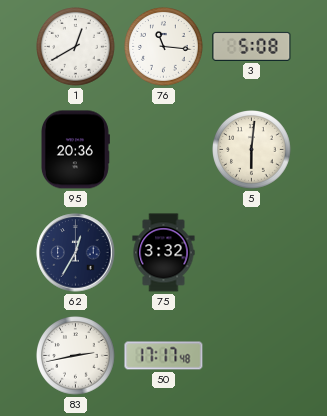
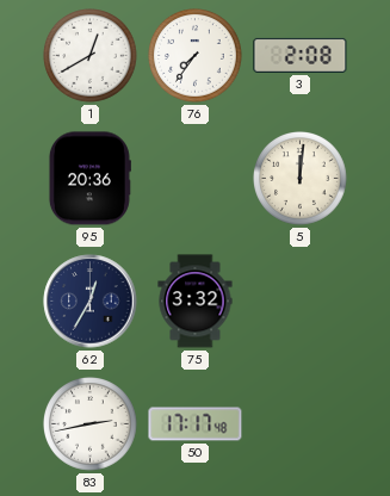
76: 11:16 -> 7:36
3: 5:08 -> 2:08
5: 6:01 -> 12:01
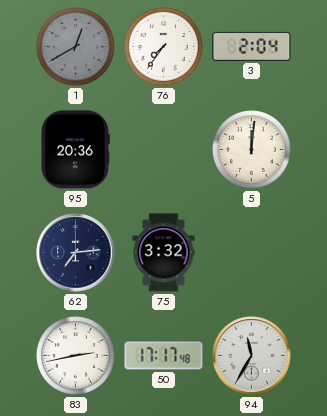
1 dial: white -> grey
3: 2:08 -> 2:04
62: 12:35 -> 7:14
94: none -> 11:35
